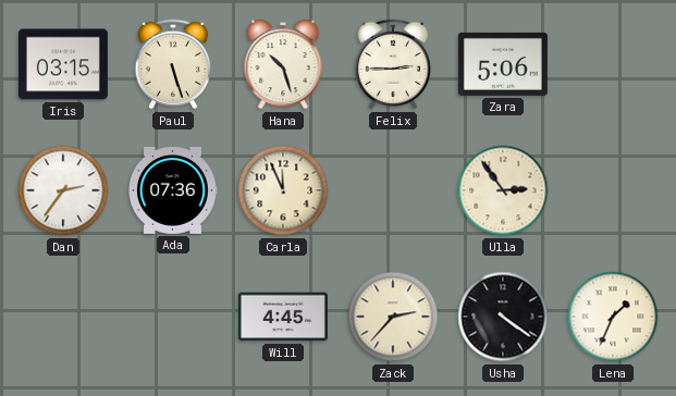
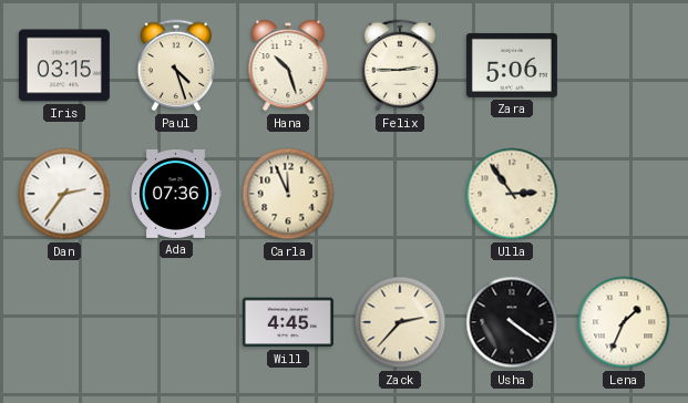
Paul: 5:27 -> 4:27
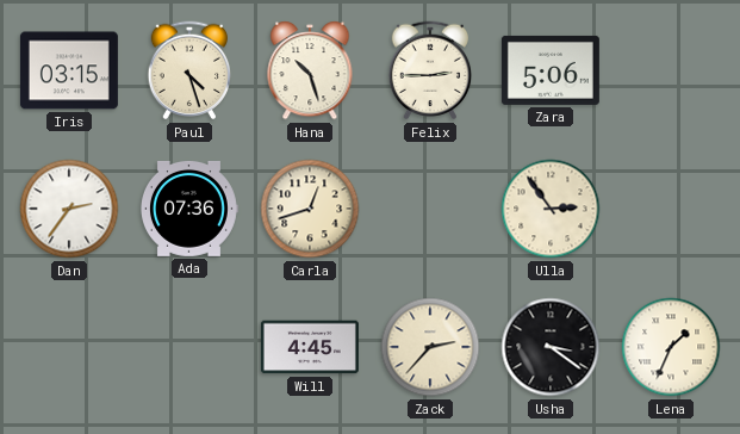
Carla: 11:56 -> 12:42
Usha: 4:21 -> 3:21
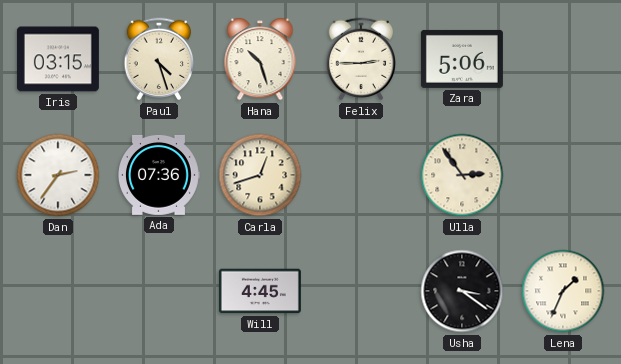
Zack: 2:37 -> none
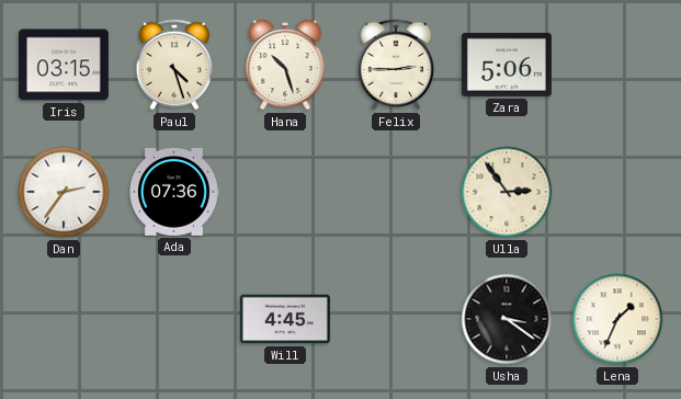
Carla: 12:42 -> none
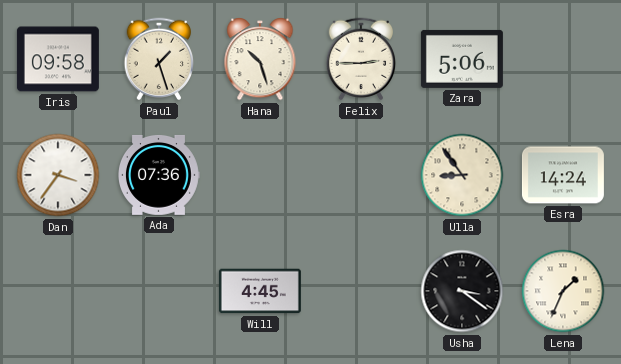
Iris: 03:15 -> 09:58
Paul: 4:27 -> 1:27
Dan: 2:36 -> 3:36
Ulla: 2:54 -> 8:54
Esra: none -> 14:24
